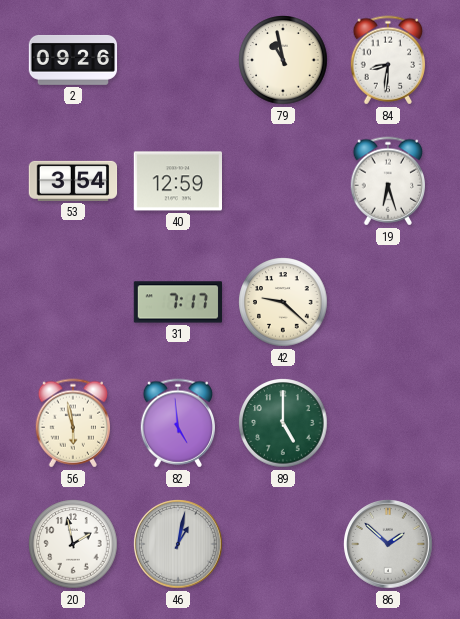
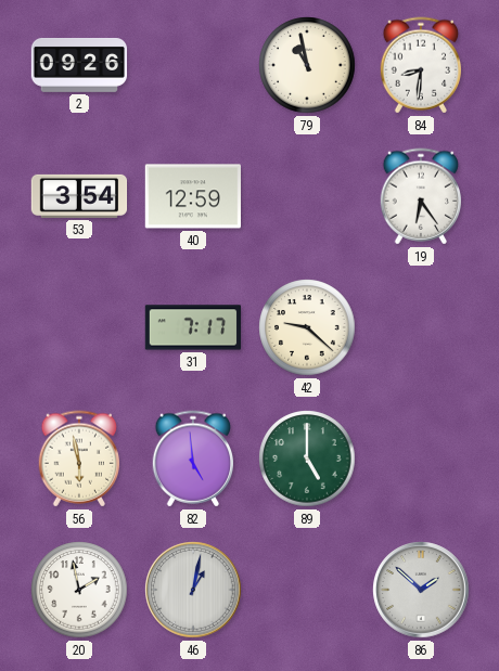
19: 6:27 -> 6:24
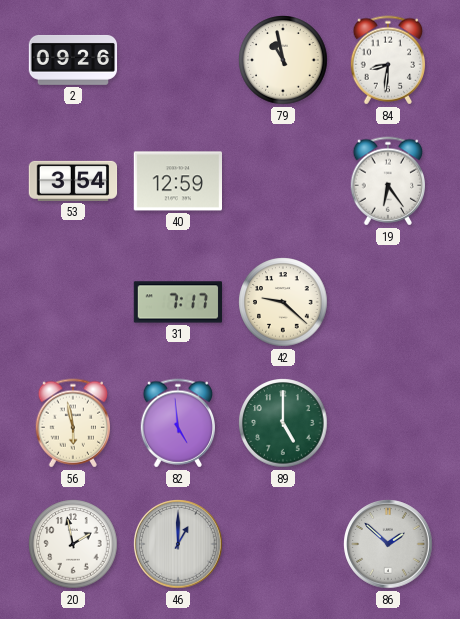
46: 1:02 -> 1:00
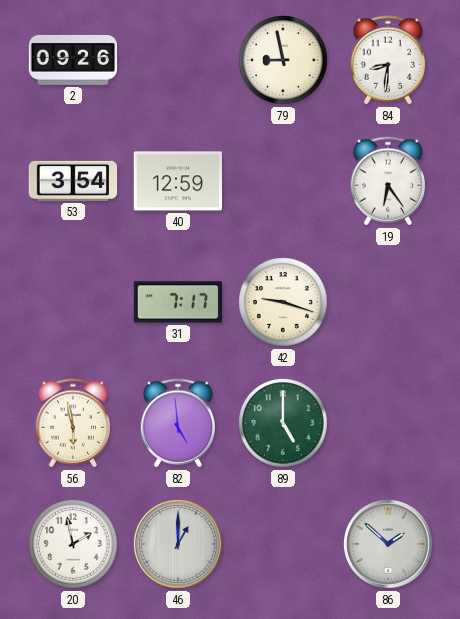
79: 10:58 -> 8:58
42: 9:22 -> 9:18
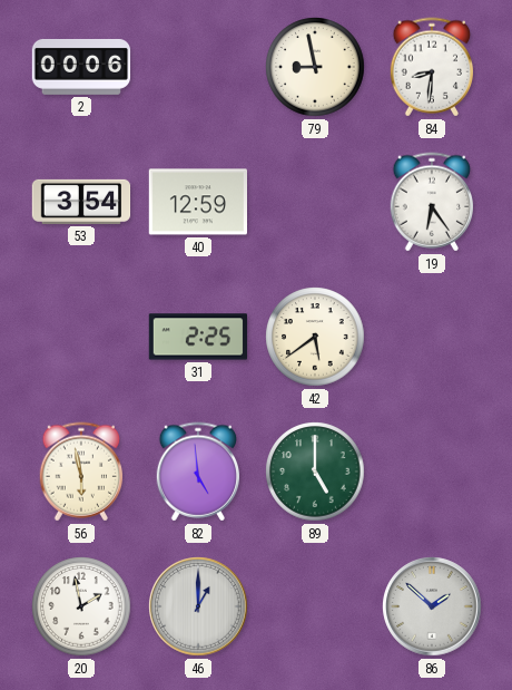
2: 09:26 -> 00:06
31: 7:17 -> 2:25
42: 9:18 -> 5:39
